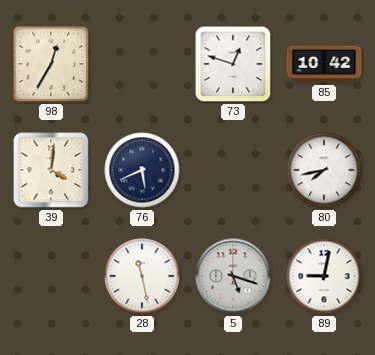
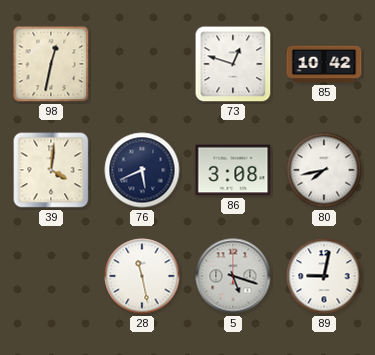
98: 12:35 -> 12:32
86: none -> 3:08
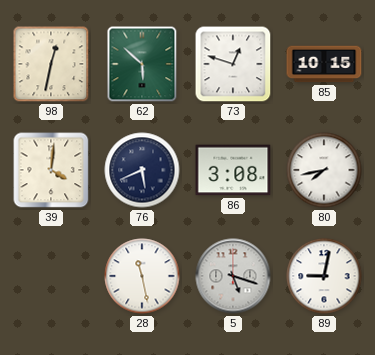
62: none -> 5:52
85: 10:42 -> 10:15
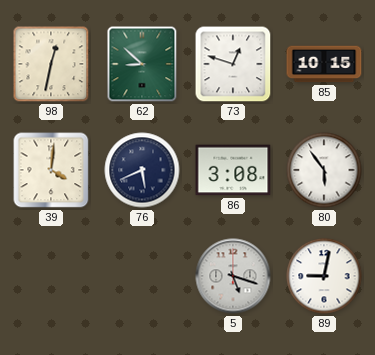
62: 5:52 -> 8:52
80: 7:43 -> 5:54
28: 11:28 -> none
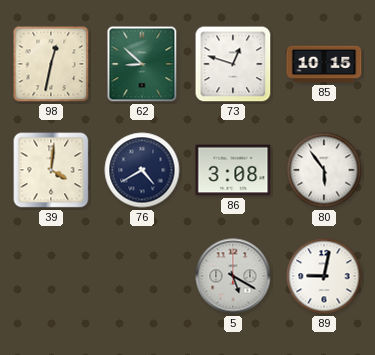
76: 5:41 -> 4:40
5: 5:18 -> 5:20
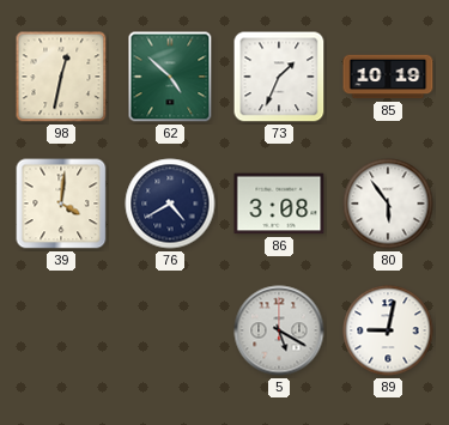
62: 8:52 -> 4:52
73: 12:48 -> 1:34
85: 10:15 -> 10:19
